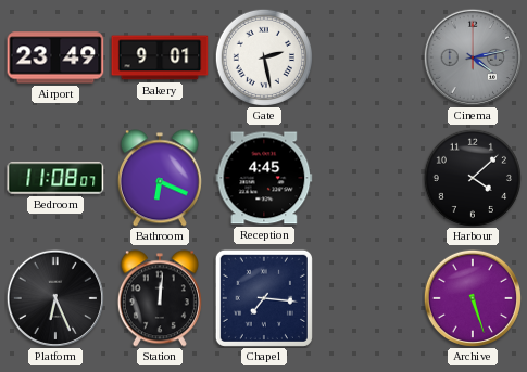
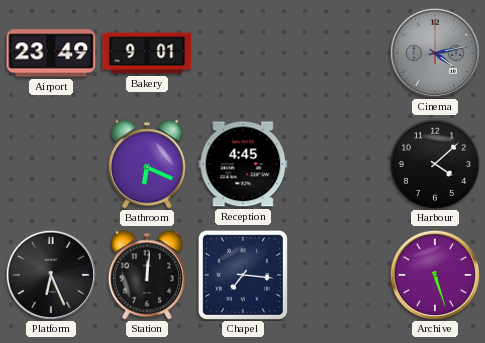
Gate: 2:28 -> none
Bedroom: 11:08 -> none
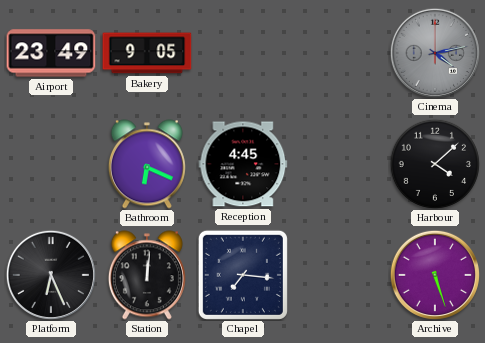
Bakery: 9:01 -> 9:05
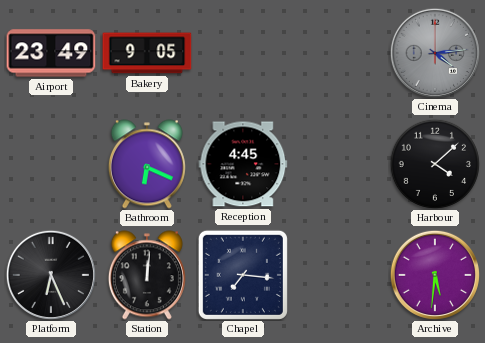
Cinema: 4:13 -> 4:14
Archive: 5:27 -> 5:31
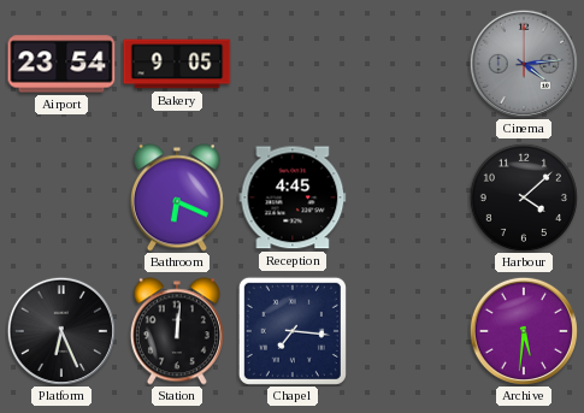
Airport: 23:49 -> 23:54
